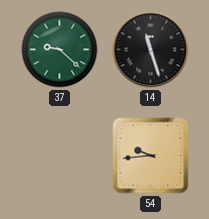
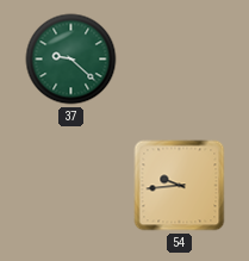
14: 11:27 -> none
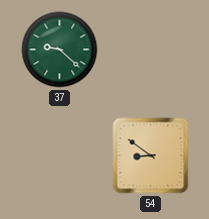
54: 9:44 -> 8:51
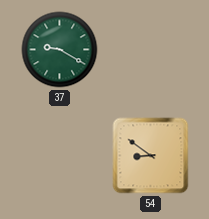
37: 9:22 -> 9:20
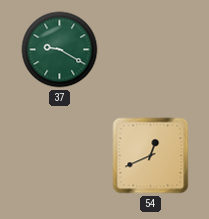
54: 8:51 -> 12:41
